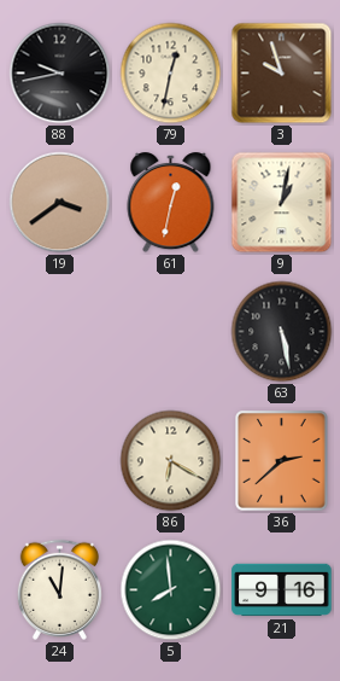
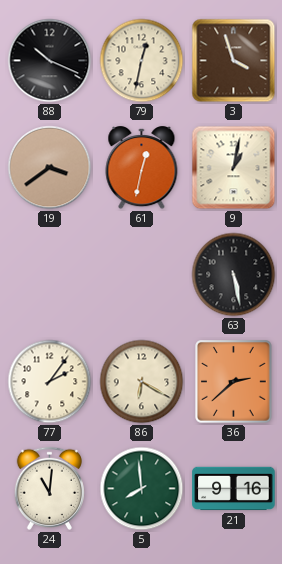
88: 9:43 -> 10:19
3: 9:57 -> 3:57
77: none -> 2:06
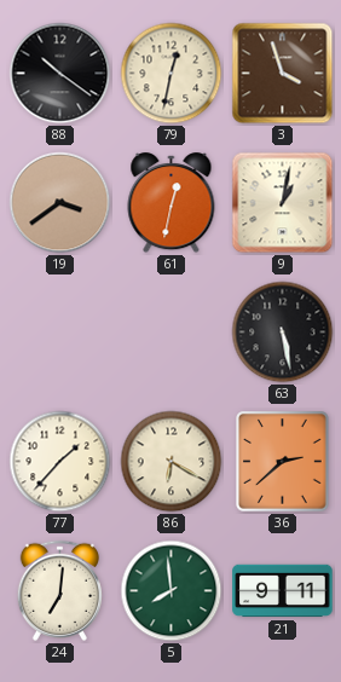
88: 10:19 -> 10:21
77: 2:06 -> 1:37
24: 11:01 -> 7:01
21: 9:16 -> 9:11
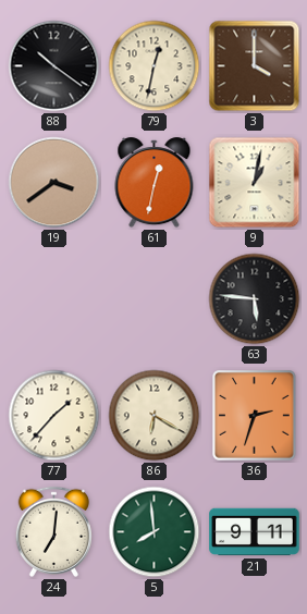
3: 3:57 -> 4:00
63: 5:28 -> 5:46
36: 2:38 -> 2:33
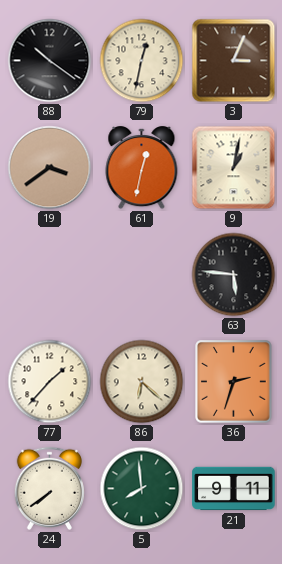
3: 4:00 -> 3:04
86: 6:20 -> 6:22
24: 7:01 -> 7:39
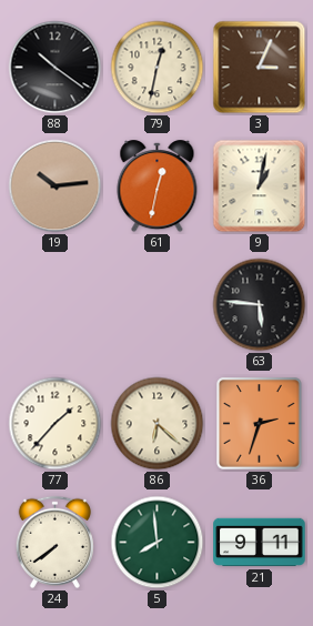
19: 3:39 -> 10:14
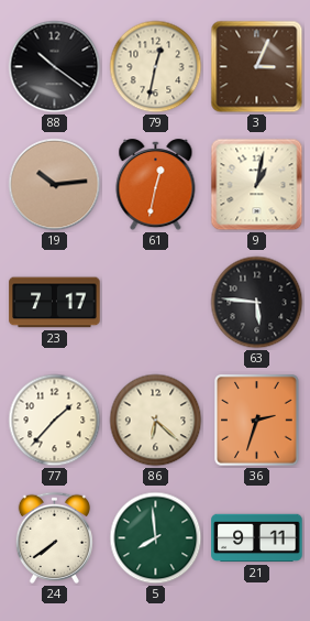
23: none -> 7:17
